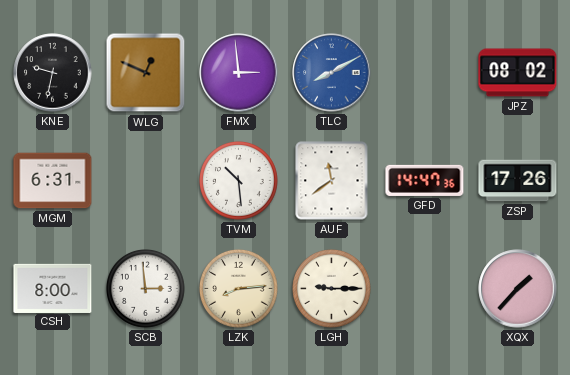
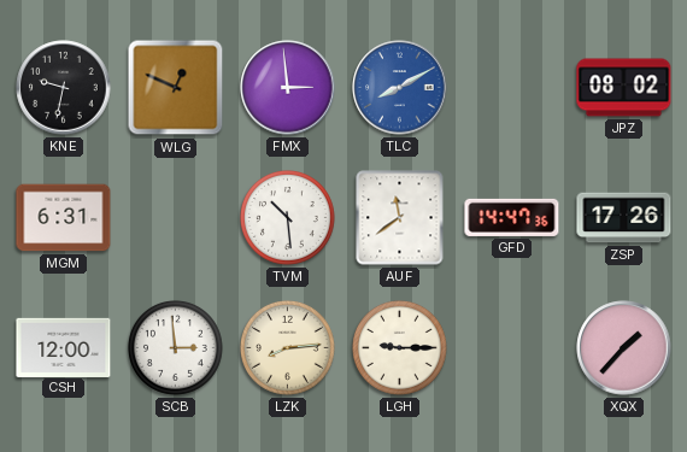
CSH: 8:00 -> 12:00
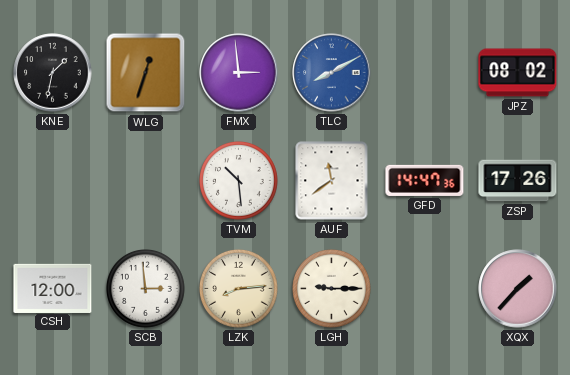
KNE: 9:32 -> 1:32
WLG: 12:49 -> 12:33
MGM: 6:31 -> none
